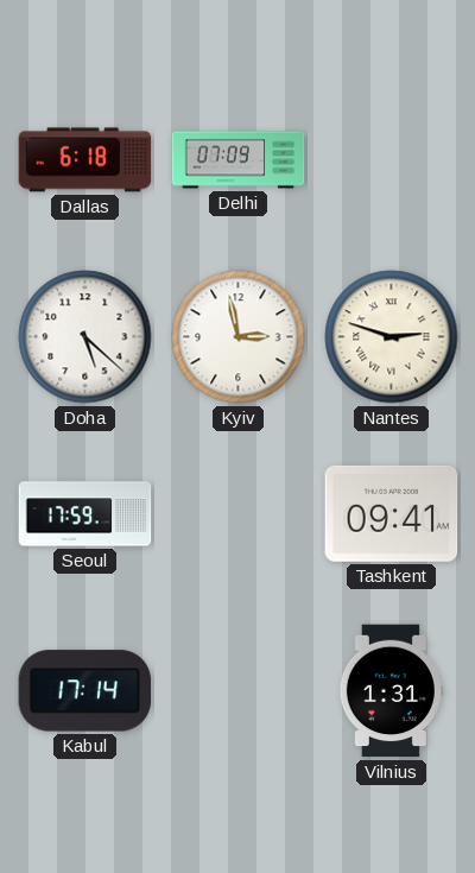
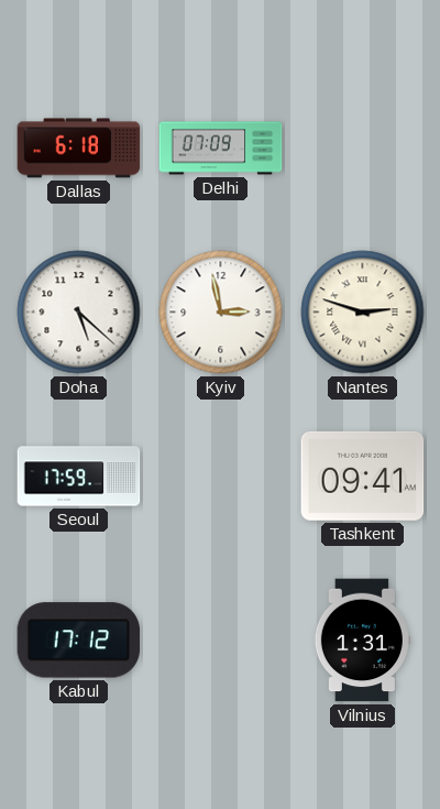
Kabul: 17:14 -> 17:12
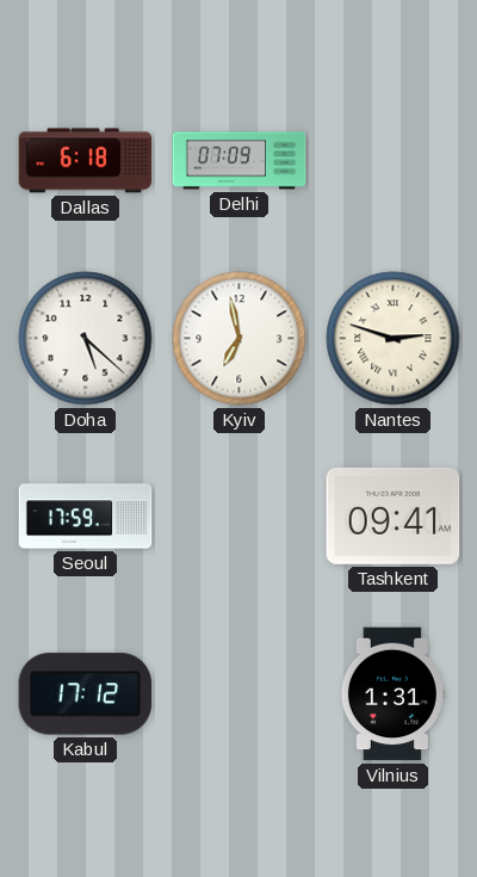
Kyiv: 2:58 -> 6:58
